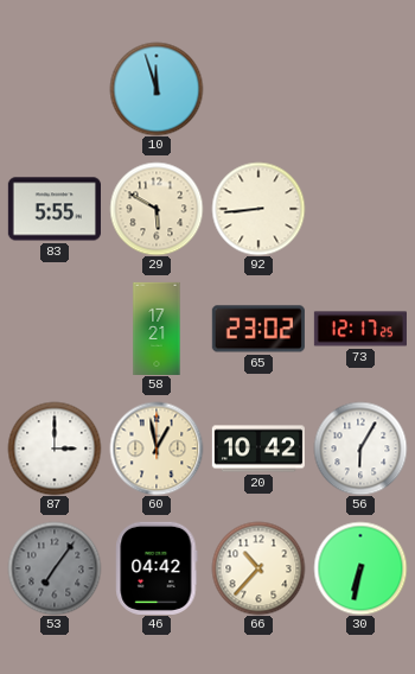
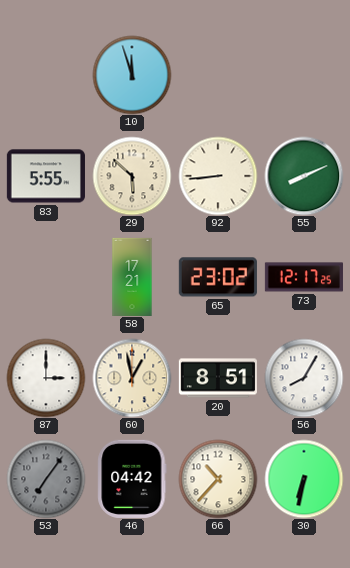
29: 5:50 -> 5:52
55: none -> 8:11
20: 10:42 -> 8:51
56: 6:05 -> 8:05
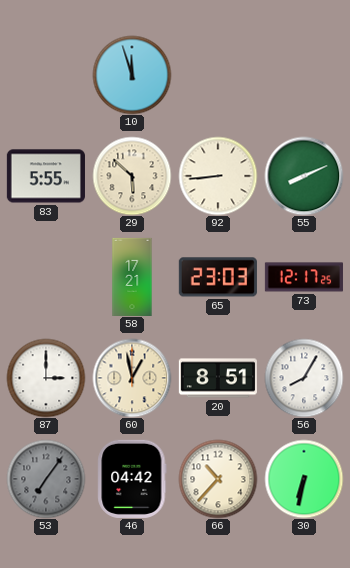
65: 23:02 -> 23:03
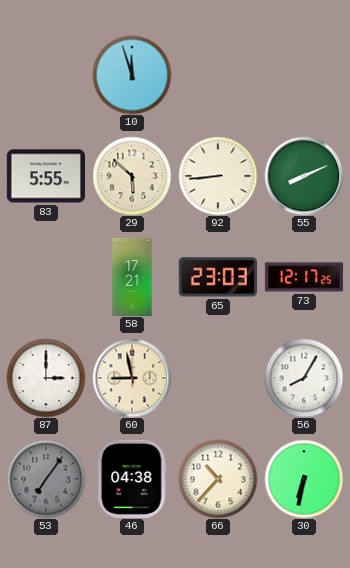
60: 12:58 -> 8:58
20: 8:51 -> none
46: 04:42 -> 04:38
